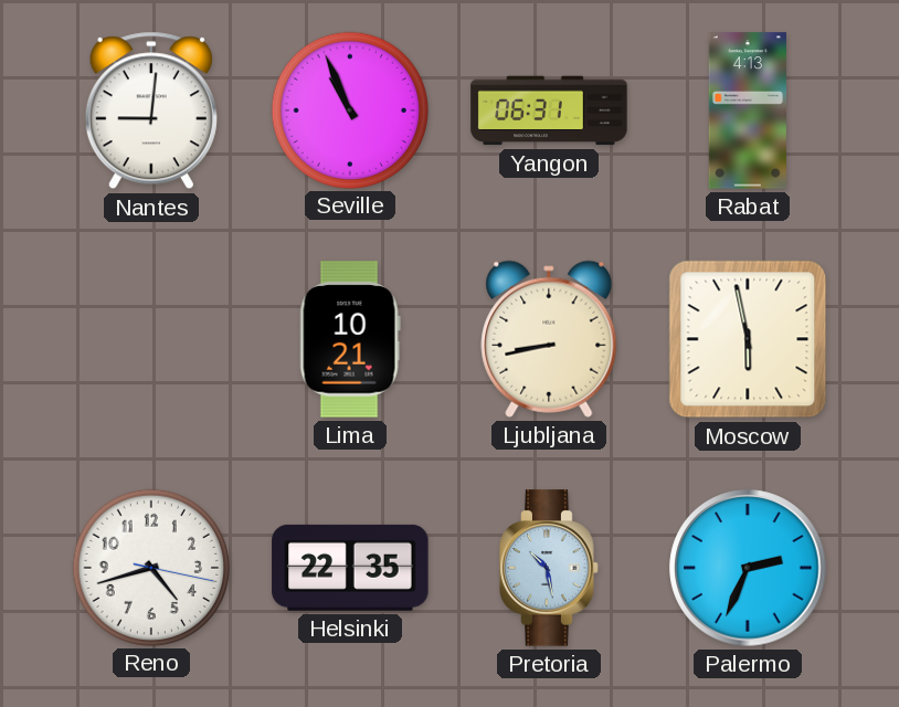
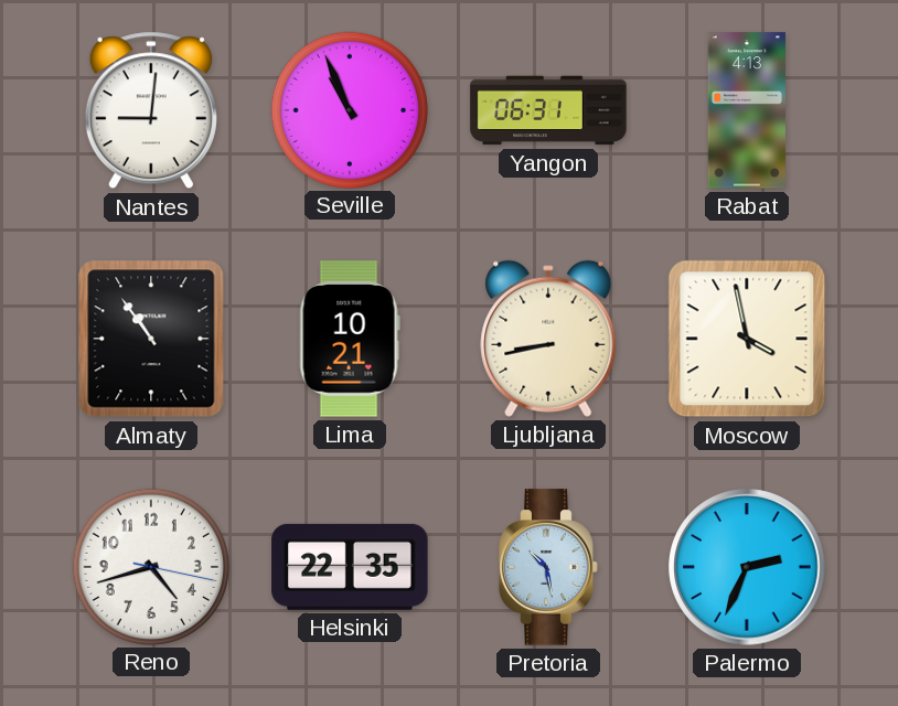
Almaty: none -> 10:54
Moscow: 5:58 -> 3:58
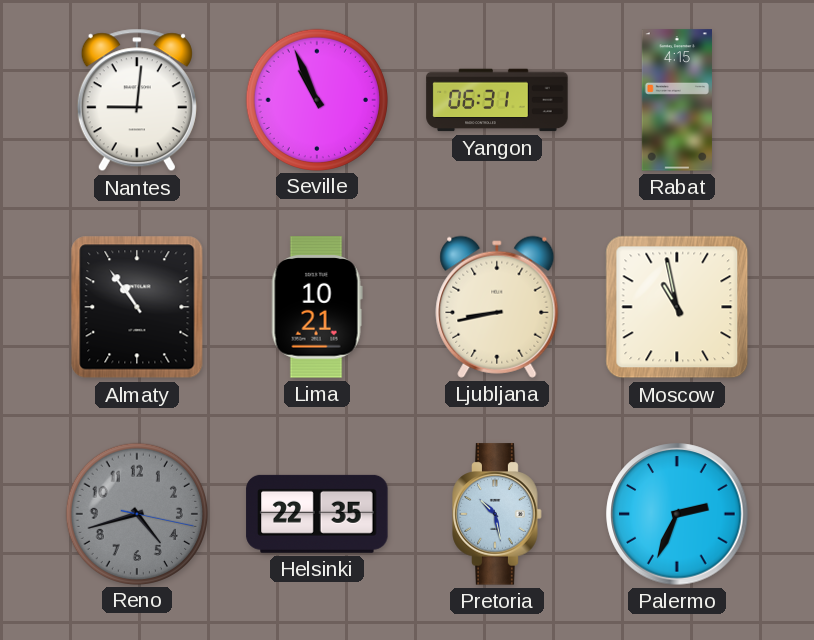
Rabat: 4:13 -> 4:15
Moscow: 3:58 -> 10:58
Reno dial: white -> grey
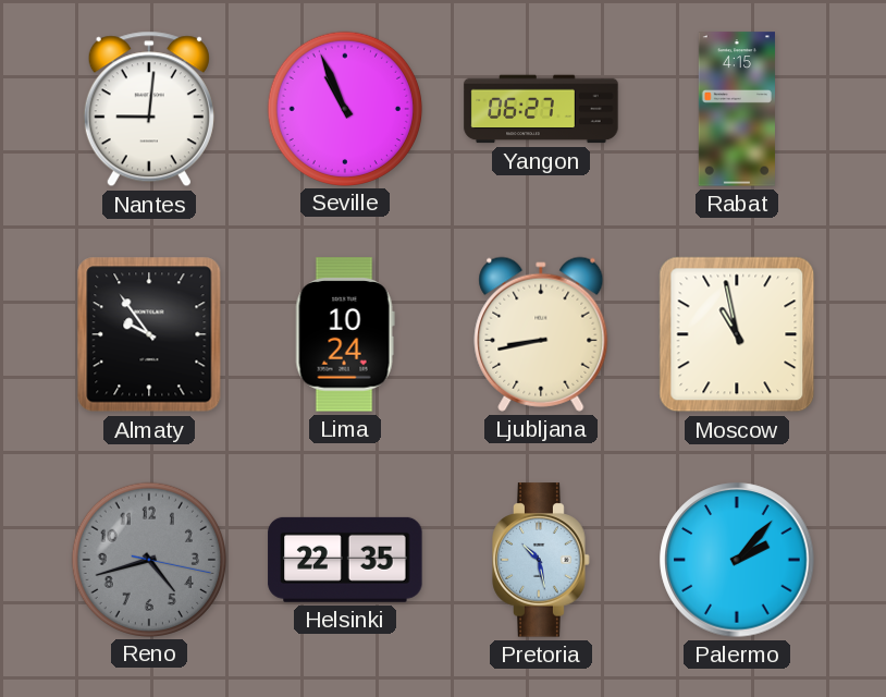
Yangon: 06:31 -> 06:27
Almaty: 10:54 -> 9:54
Lima: 10:21 -> 10:24
Palermo: 2:34 -> 2:07
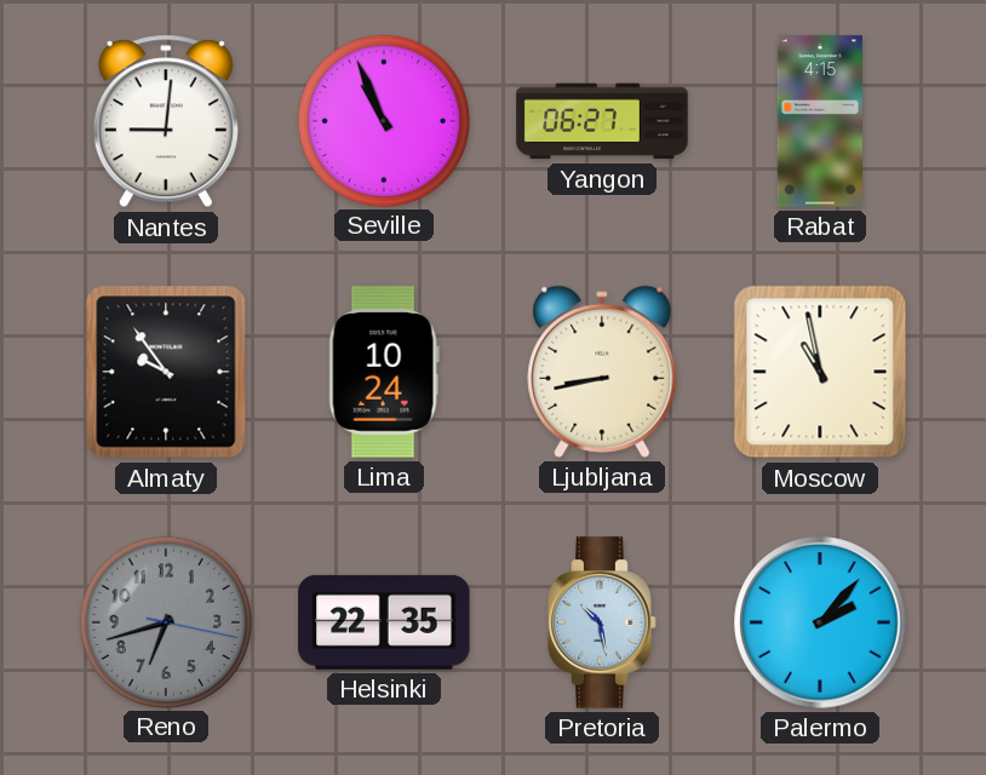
Reno: 4:42 -> 6:42
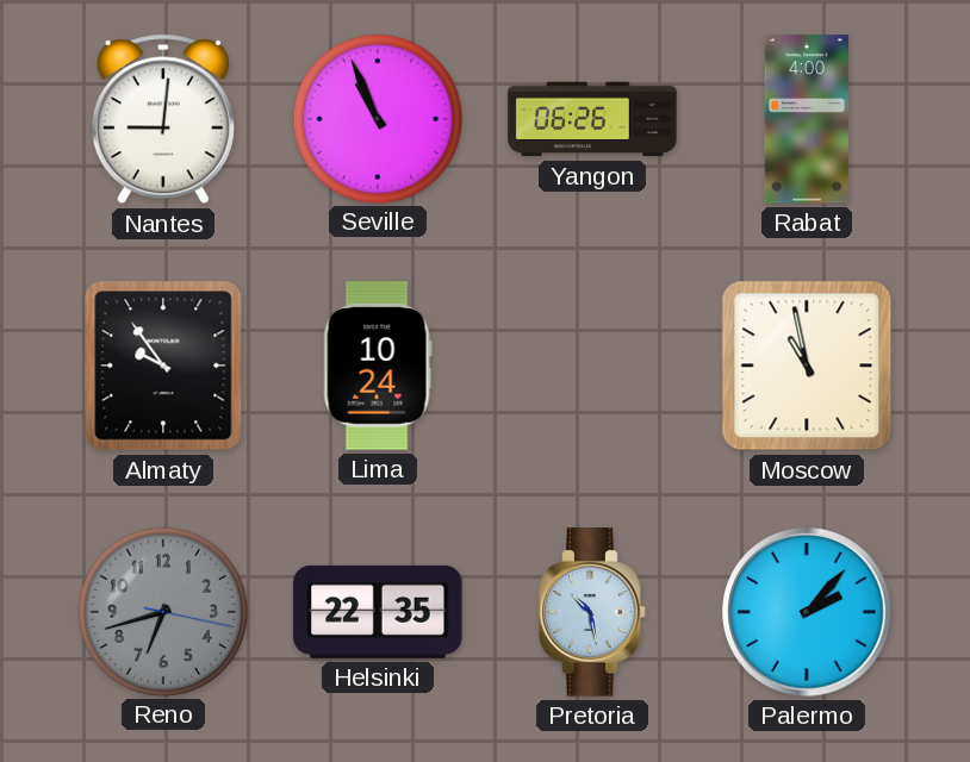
Yangon: 06:27 -> 06:26
Rabat: 4:15 -> 4:00
Ljubljana: 8:43 -> none
